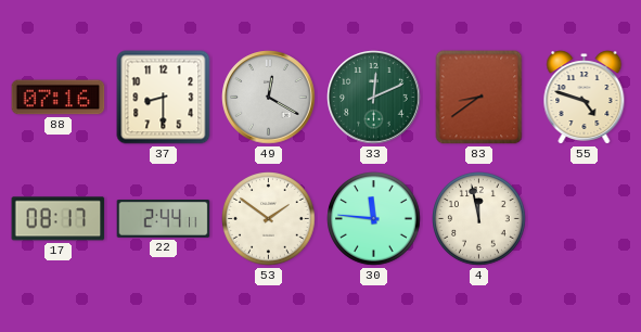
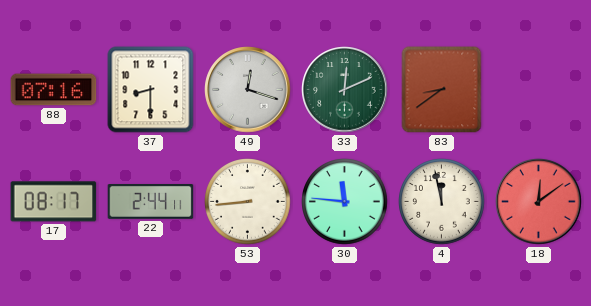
49: 12:20 -> 12:18
55: 4:48 -> none
53: 1:51 -> 8:44
18: none -> 12:09
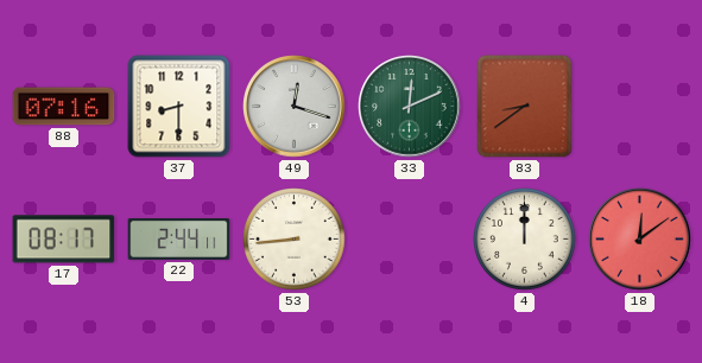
30: 11:46 -> none
4: 11:58 -> 12:00
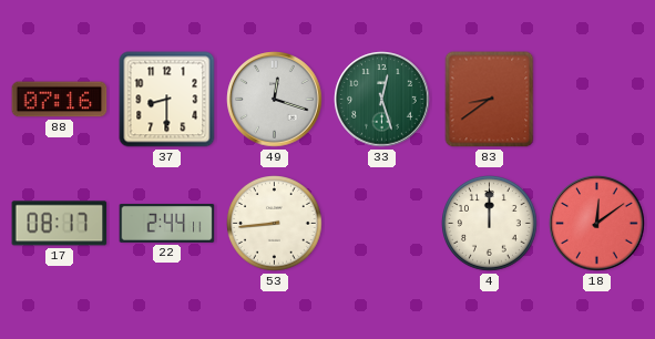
33: 12:11 -> 12:27
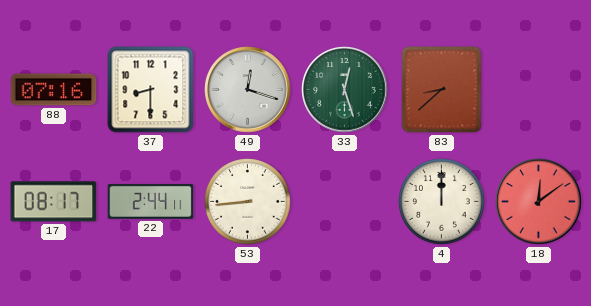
83: 8:39 -> 8:38
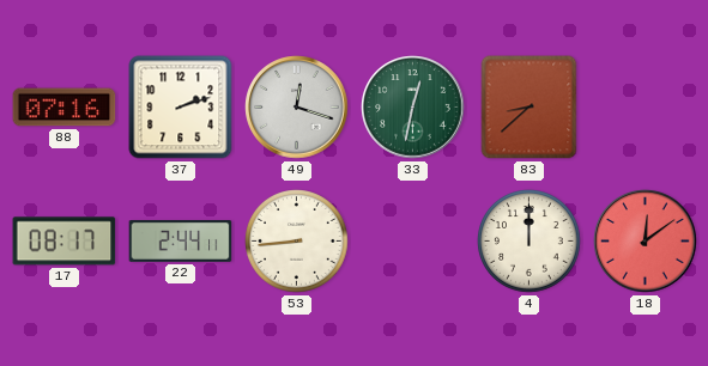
37: 8:30 -> 2:12
33: 12:27 -> 12:32
